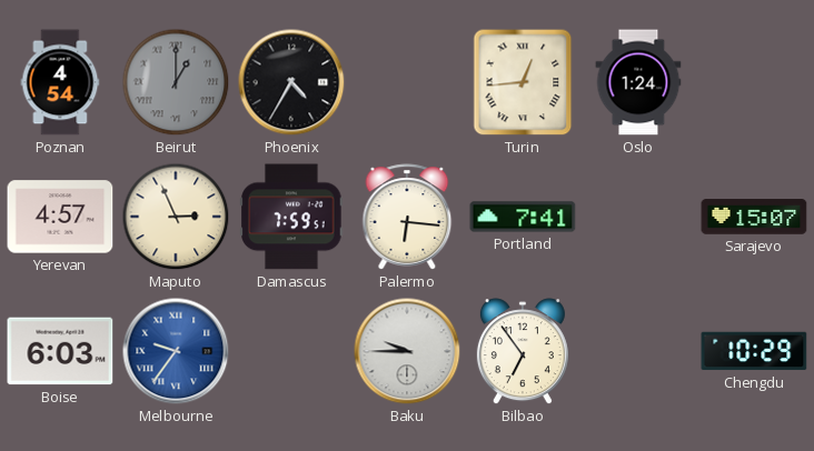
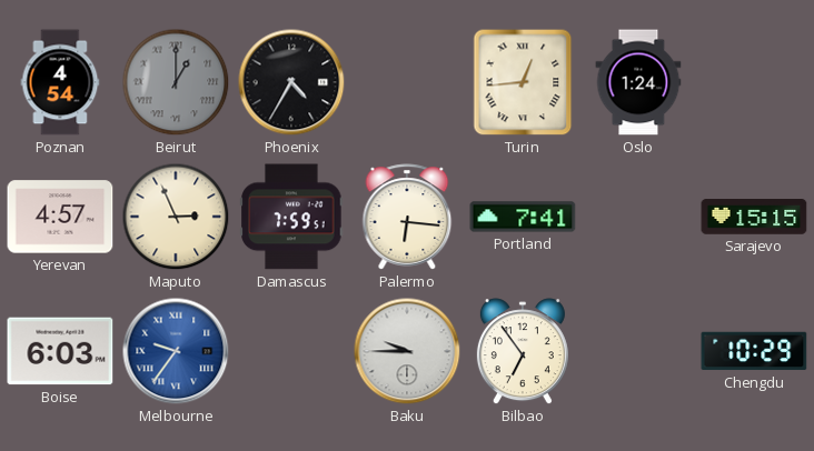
Sarajevo: 15:07 -> 15:15
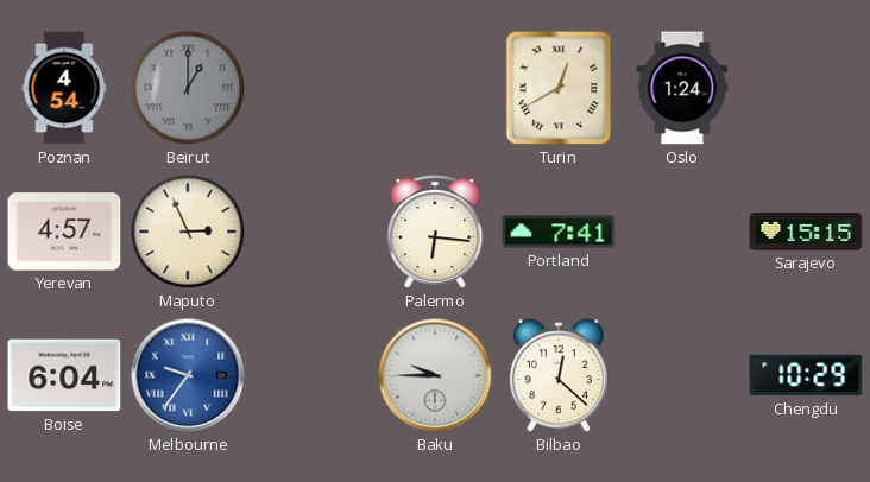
Phoenix: 4:35 -> none
Turin: 12:44 -> 12:40
Damascus: 7:59 -> none
Boise: 6:03 -> 6:04
Bilbao: 6:54 -> 12:22
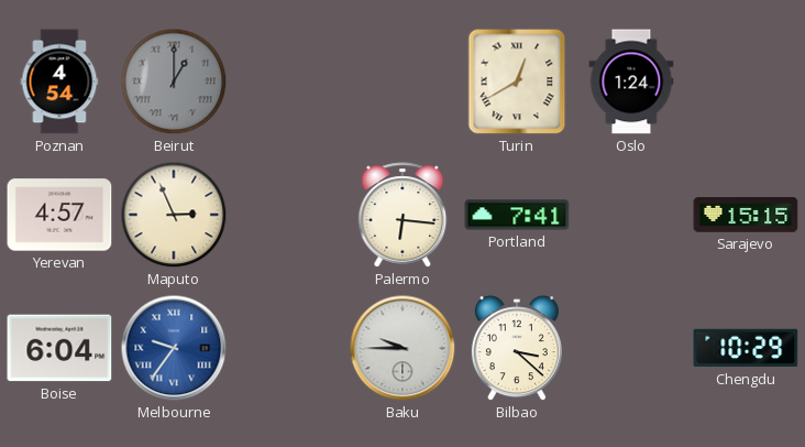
Bilbao: 12:22 -> 3:22
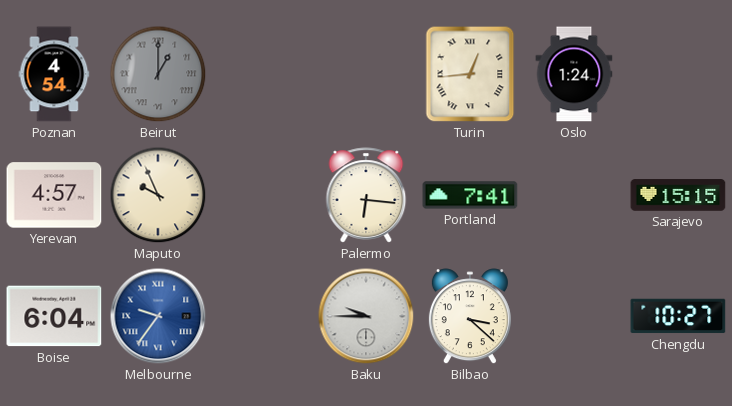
Turin: 12:40 -> 12:44
Maputo: 2:56 -> 9:56
Chengdu: 10:29 -> 10:27
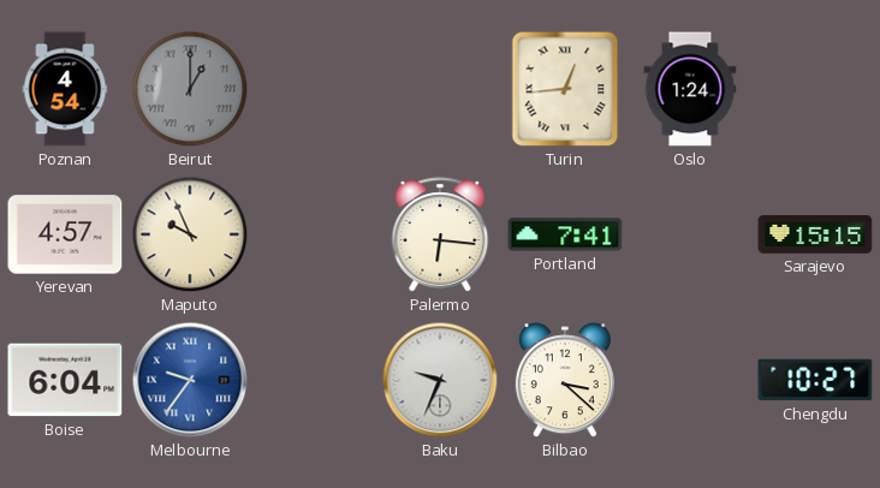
Baku: 9:45 -> 9:34
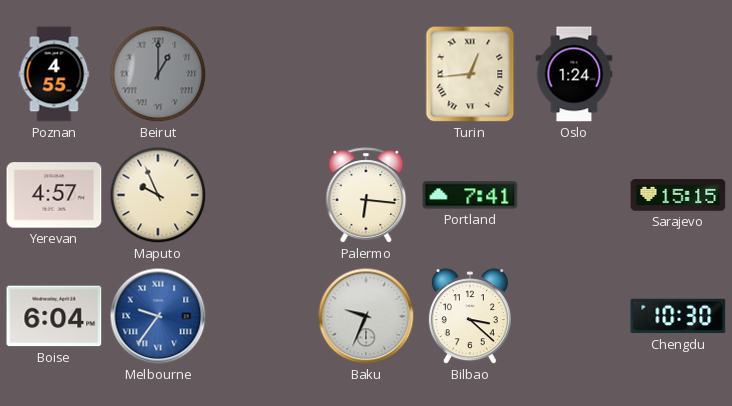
Poznan: 4:54 -> 4:55
Chengdu: 10:27 -> 10:30
